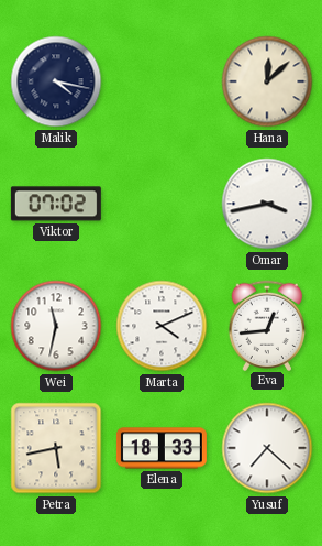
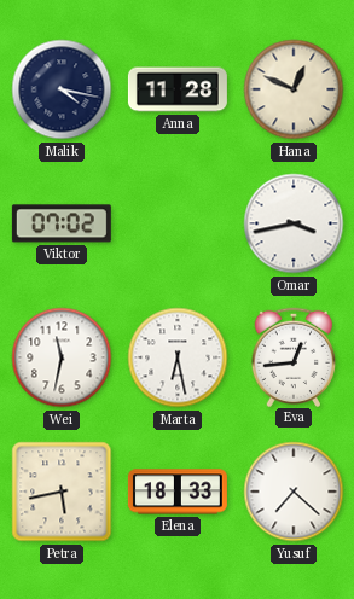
Anna: none -> 11:28
Hana: 12:08 -> 12:49
Marta: 4:11 -> 6:28
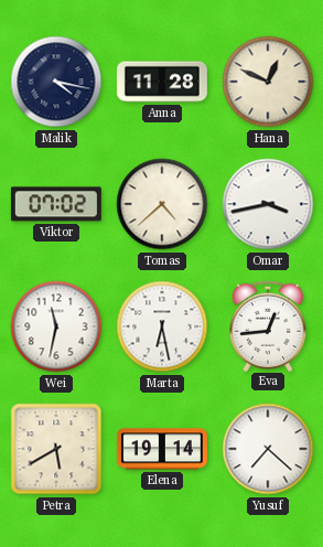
Tomas: none -> 4:38
Petra: 5:43 -> 5:40
Elena: 18:33 -> 19:14
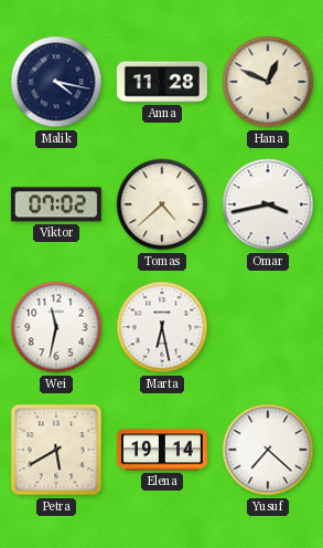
Eva: 12:44 -> none
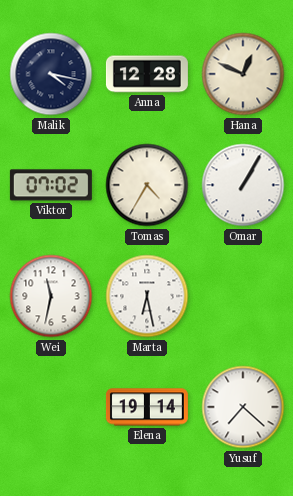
Anna: 11:28 -> 12:28
Tomas: 4:38 -> 4:35
Omar: 3:43 -> 1:05
Petra: 5:40 -> none
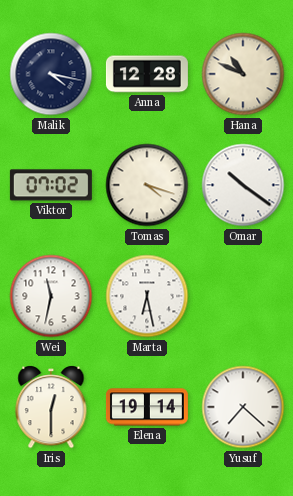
Hana: 12:49 -> 10:49
Tomas: 4:35 -> 4:18
Omar: 1:05 -> 10:21
Iris: none -> 12:30
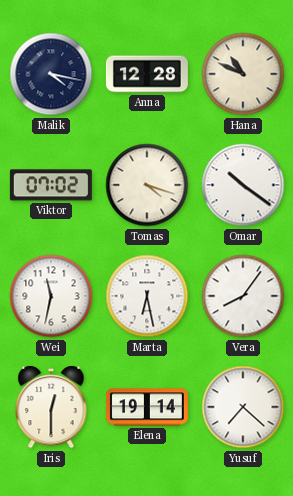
Vera: none -> 8:06
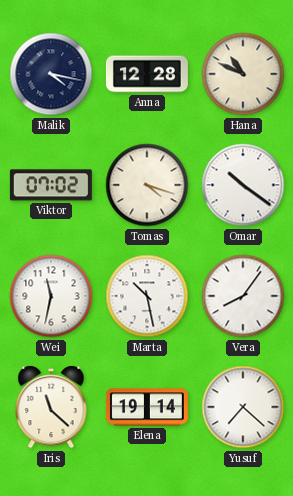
Marta: 6:28 -> 10:28
Iris: 12:30 -> 11:22
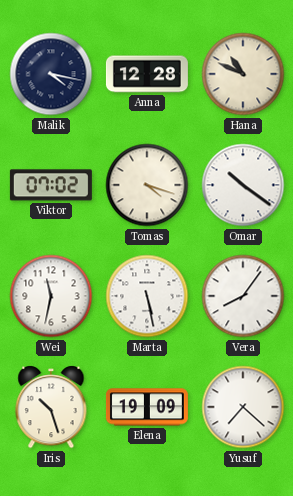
Marta: 10:28 -> 5:28
Iris: 11:22 -> 10:27
Elena: 19:14 -> 19:09
